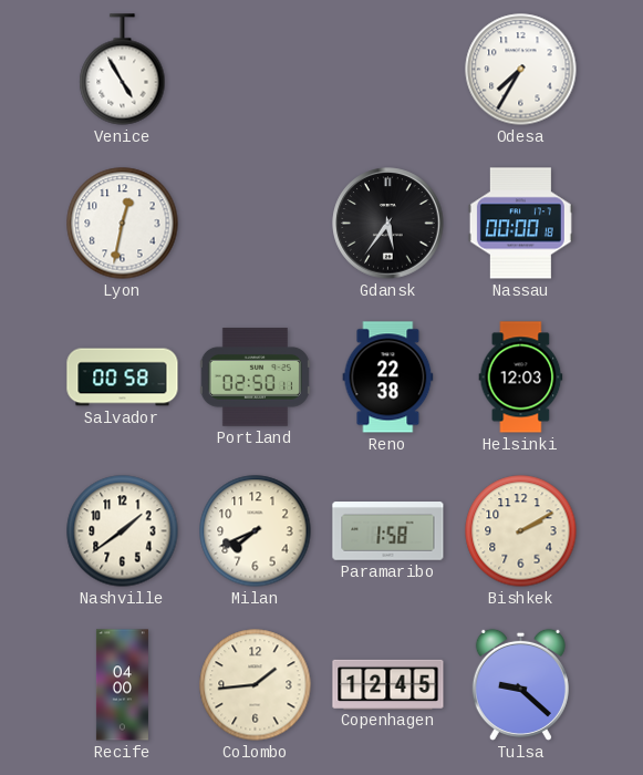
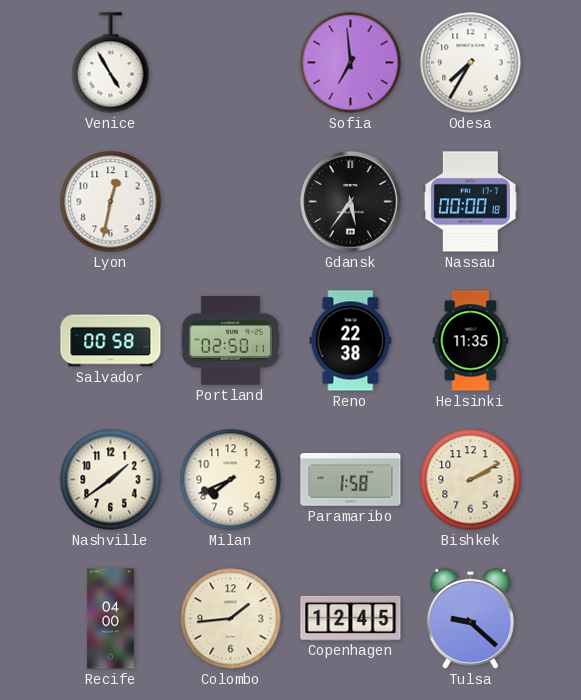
Sofia: none -> 6:59
Helsinki: 12:03 -> 11:35
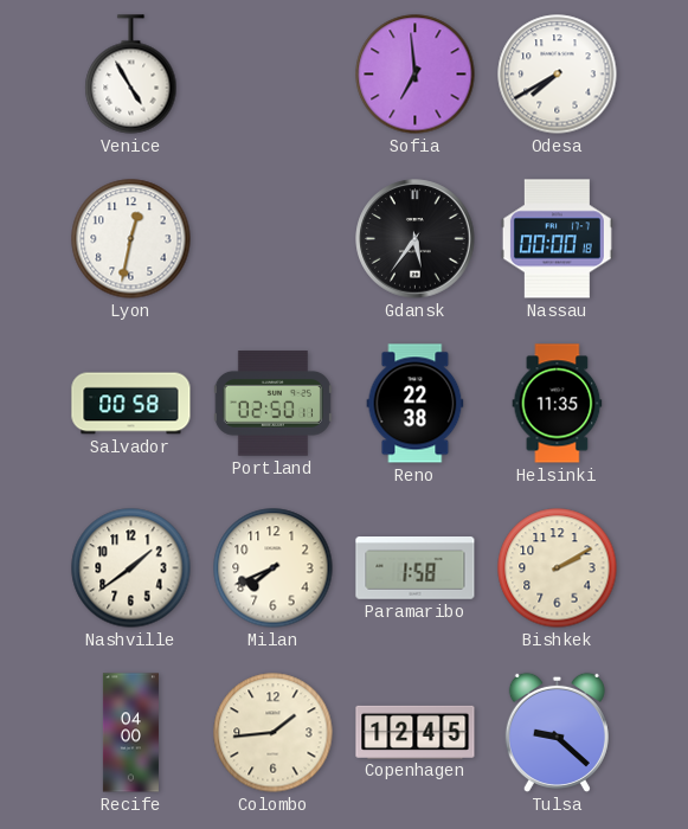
Odesa: 7:35 -> 7:40
